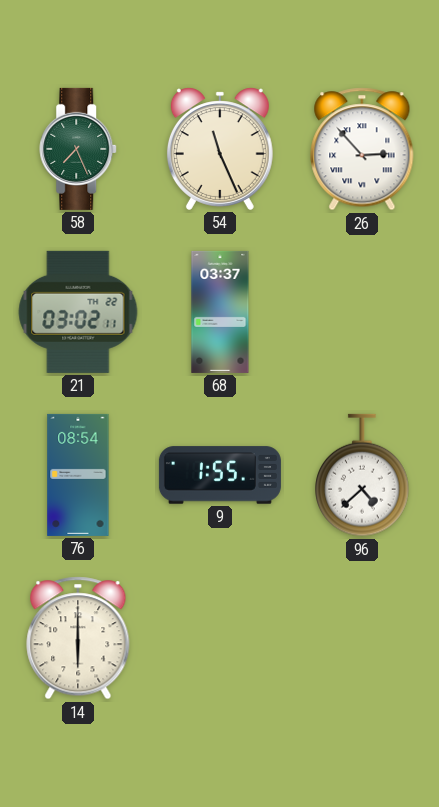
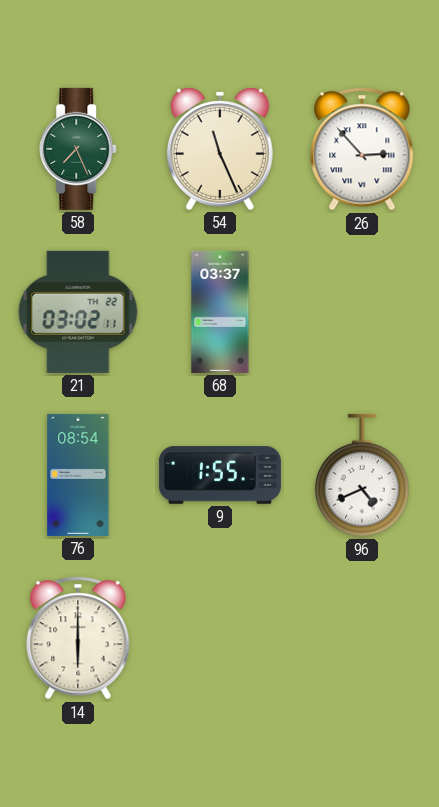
96: 4:38 -> 4:41
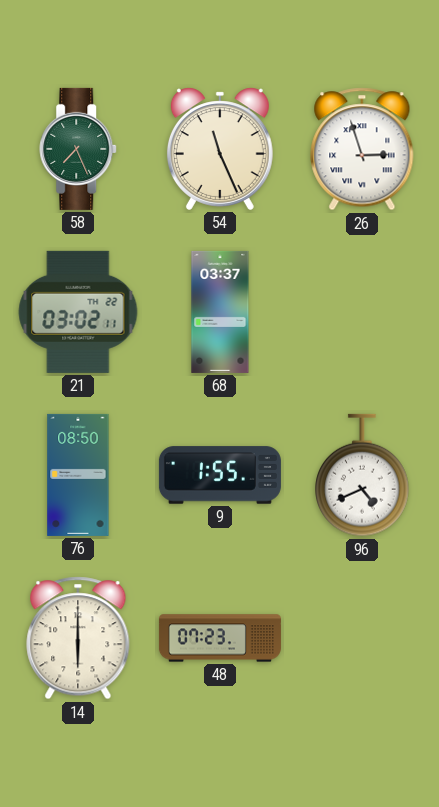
26: 2:53 -> 2:57
76: 08:54 -> 08:50
48: none -> 07:23
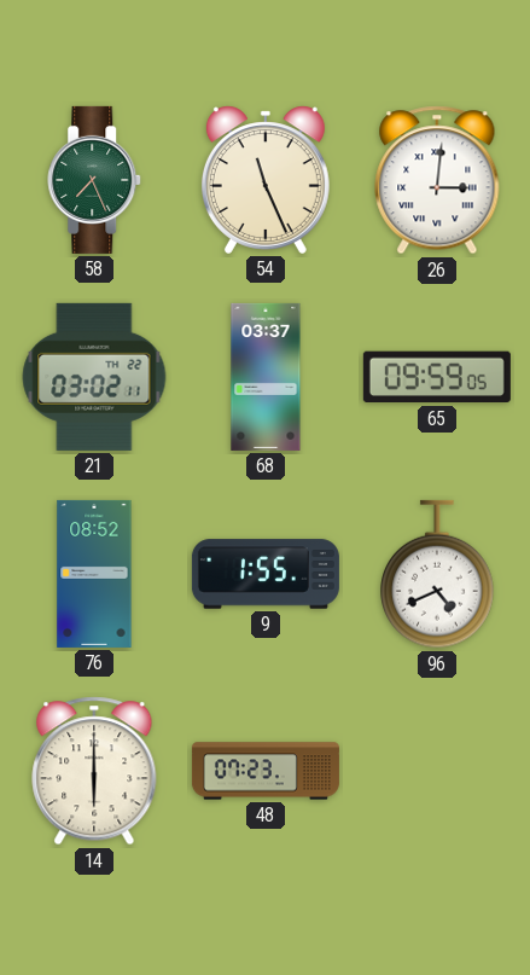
26: 2:57 -> 3:01
65: none -> 09:59
76: 08:50 -> 08:52
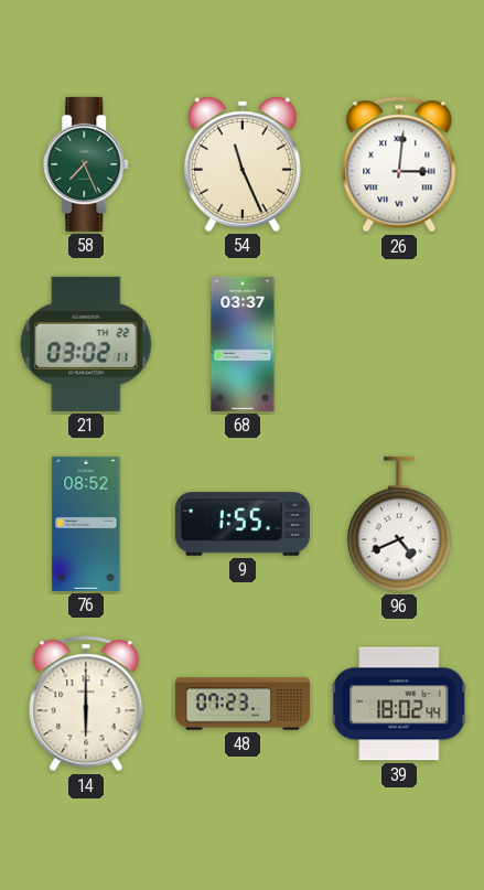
65: 09:59 -> none
39: none -> 18:02
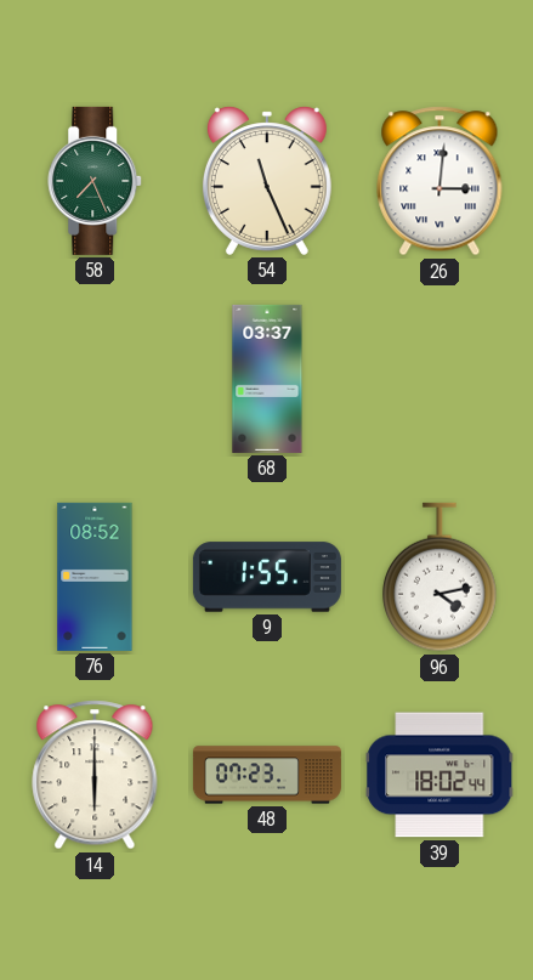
21: 03:02 -> none
96: 4:41 -> 4:13
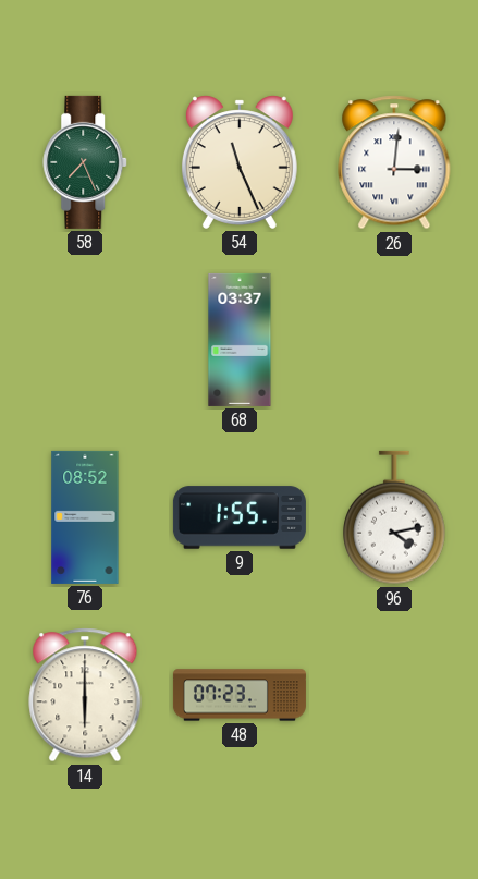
39: 18:02 -> none
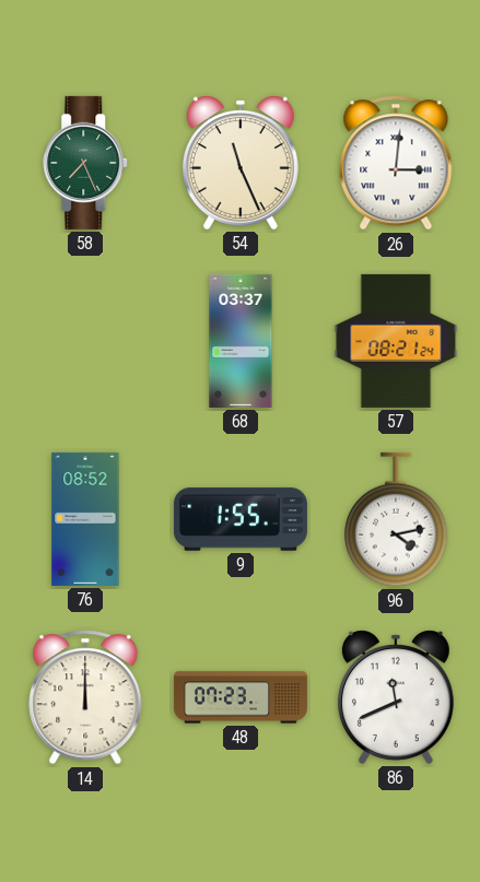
57: none -> 08:21
14: 6:00 -> 12:00
86: none -> 11:41
